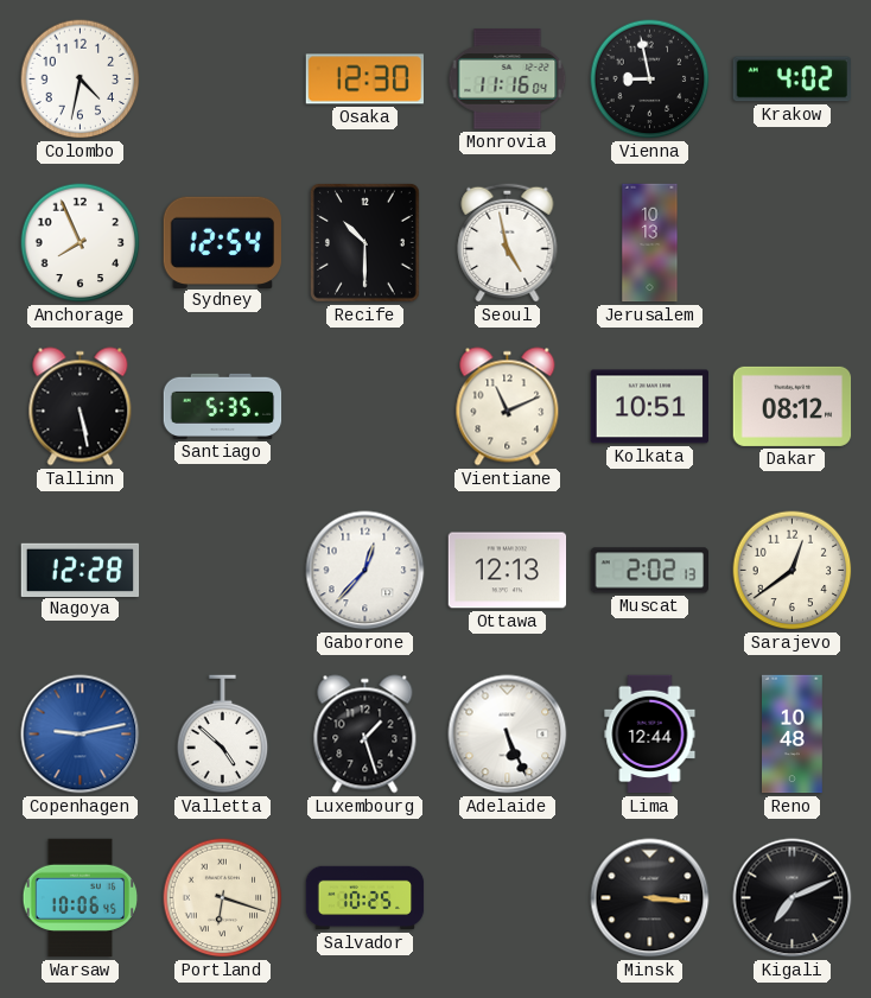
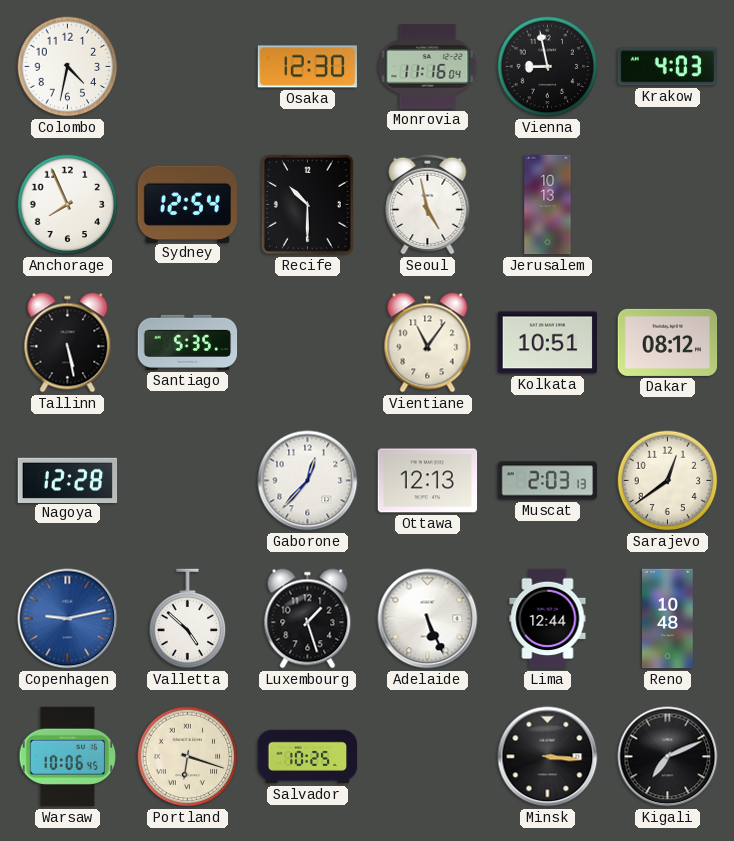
Krakow: 4:02 -> 4:03
Vientiane: 11:11 -> 11:06
Muscat: 2:02 -> 2:03
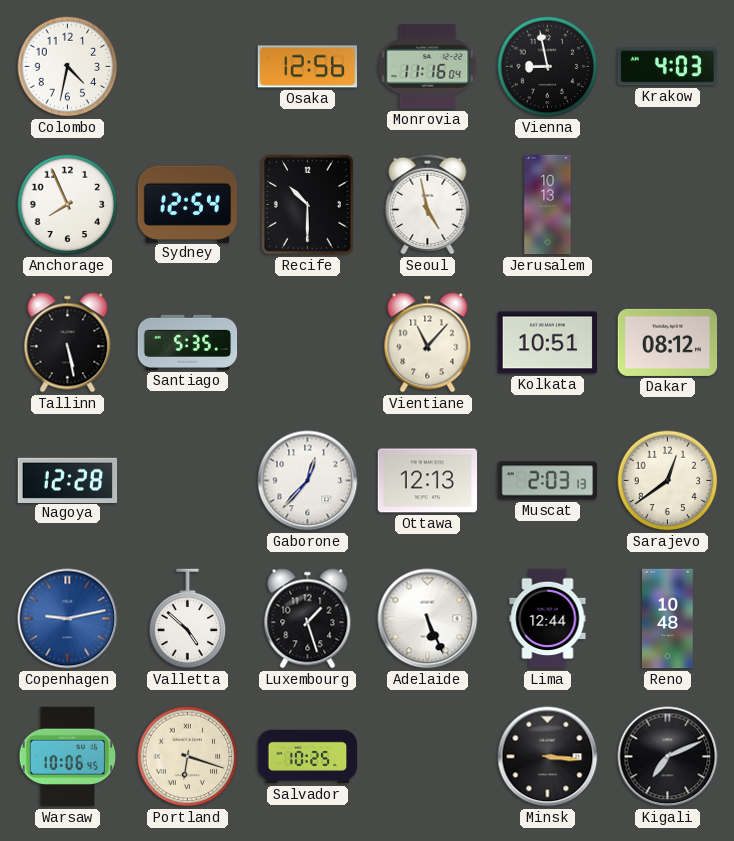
Osaka: 12:30 -> 12:56
Vientiane: 11:06 -> 11:07
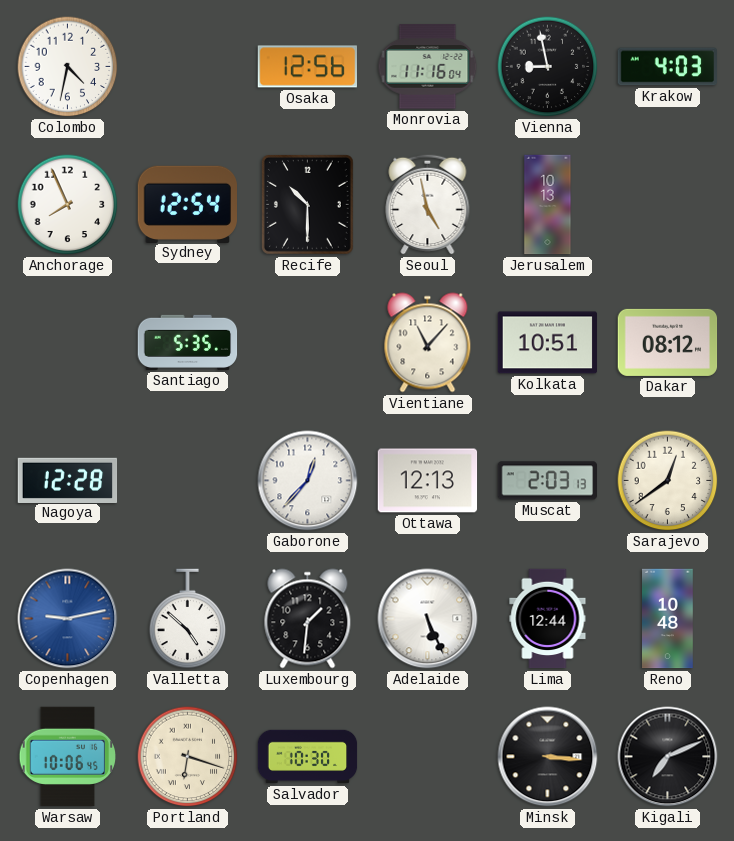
Tallinn: 5:28 -> none
Luxembourg: 1:27 -> 1:31
Salvador: 10:25 -> 10:30
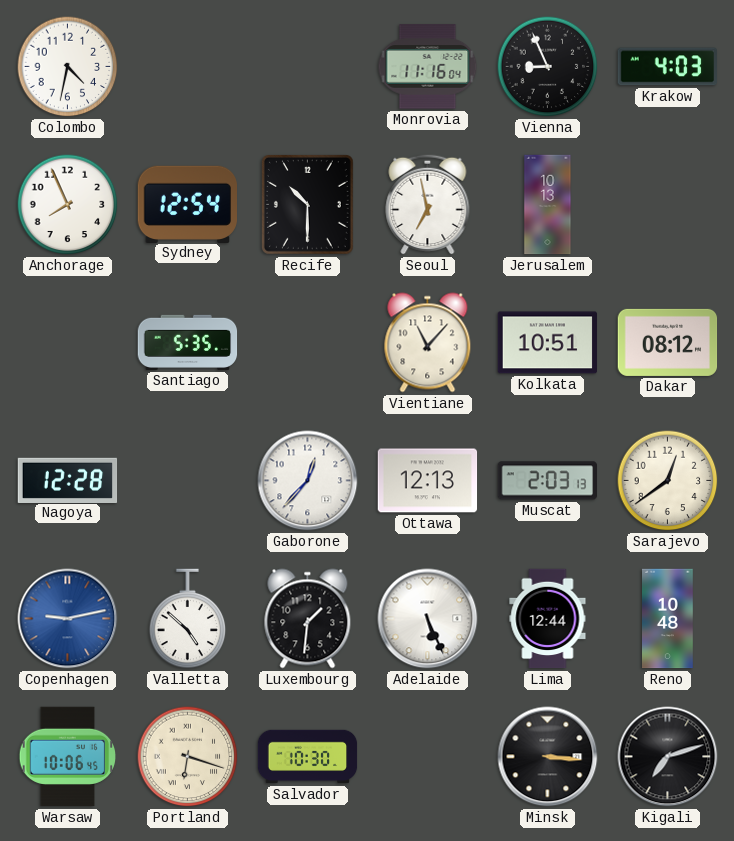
Osaka: 12:56 -> none
Vienna: 8:58 -> 8:56
Seoul: 4:58 -> 6:58
Kigali: 7:11 -> 7:12
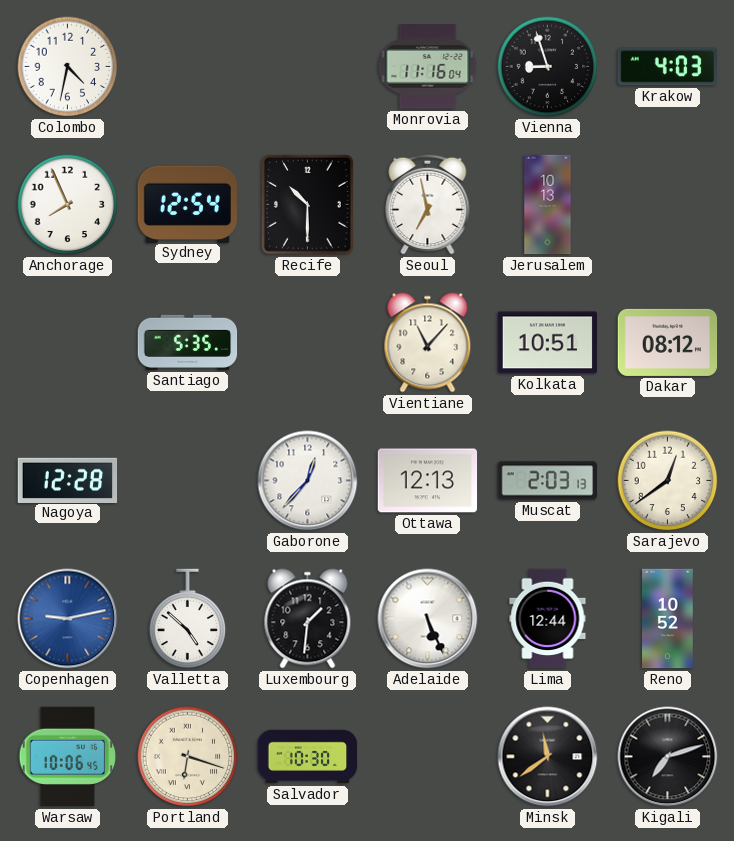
Vienna: 8:56 -> 8:57
Reno: 10:48 -> 10:52
Minsk: 3:16 -> 11:39
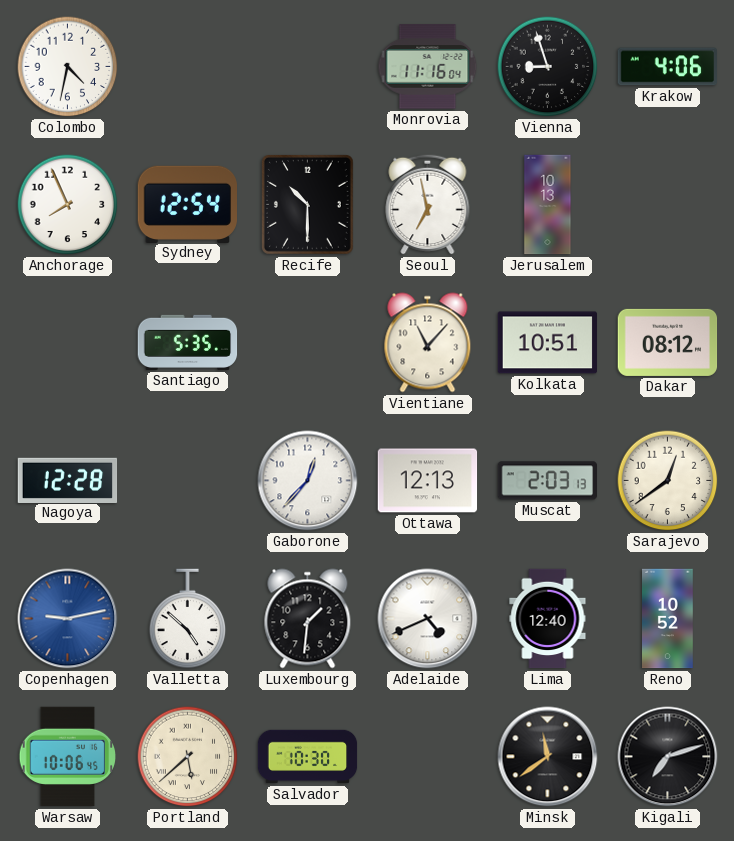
Krakow: 4:03 -> 4:06
Adelaide: 5:26 -> 4:41
Lima: 12:44 -> 12:40
Portland: 6:18 -> 5:38
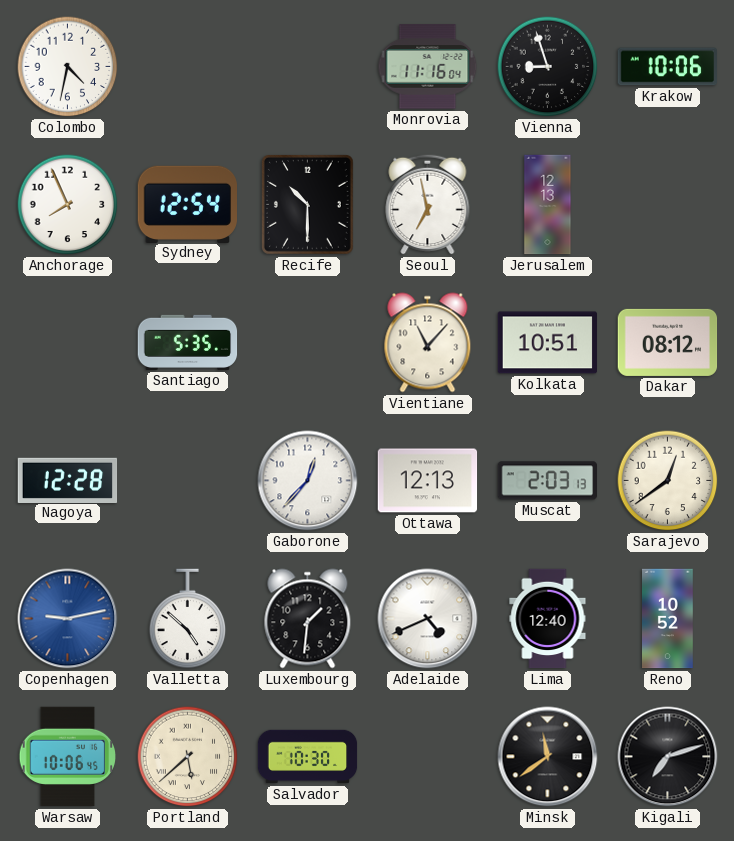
Krakow: 4:06 -> 10:06
Jerusalem: 10:13 -> 12:13
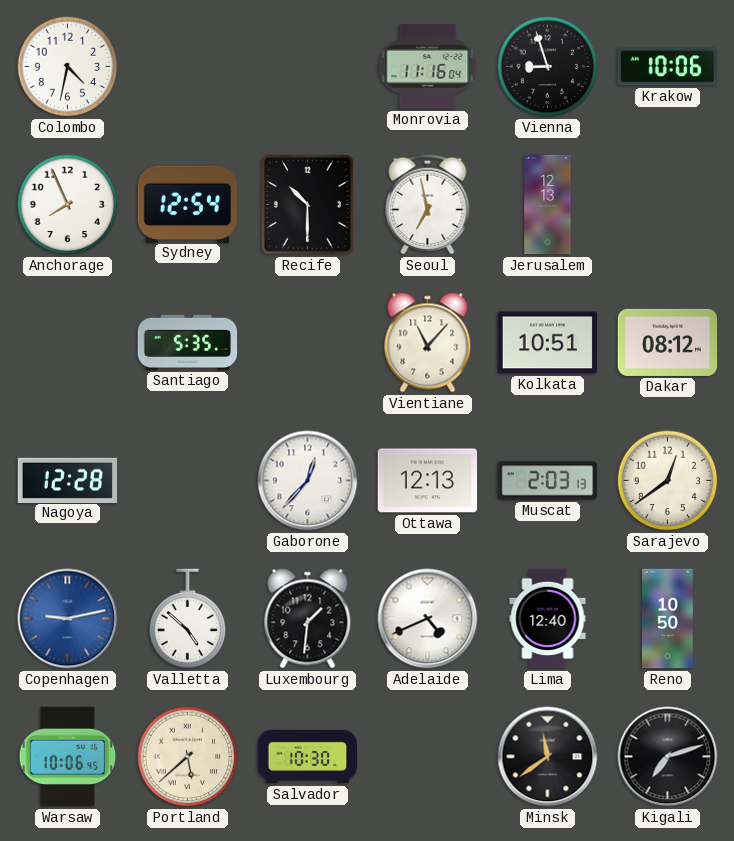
Reno: 10:52 -> 10:50
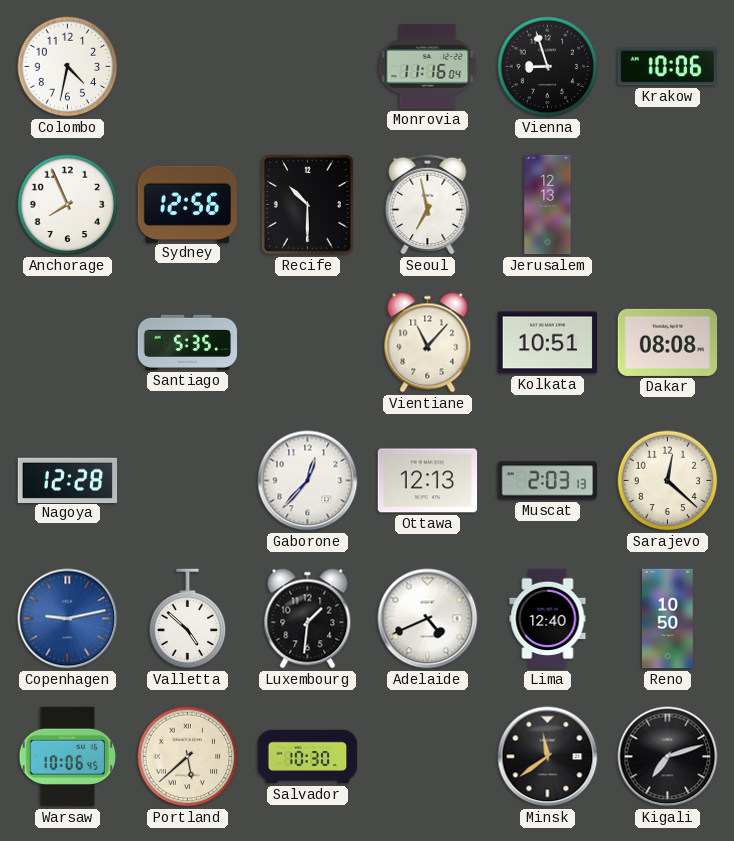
Sydney: 12:54 -> 12:56
Dakar: 08:12 -> 08:08
Sarajevo: 12:39 -> 12:22
